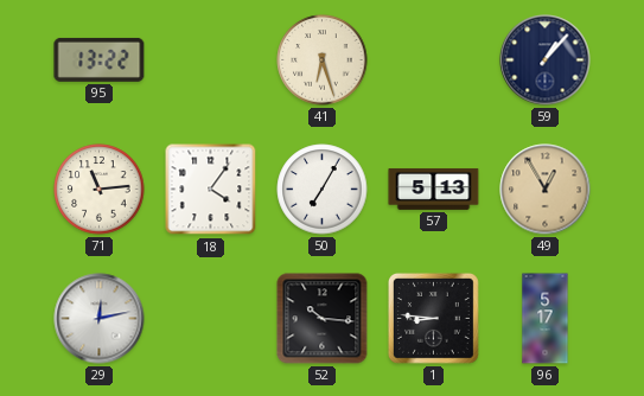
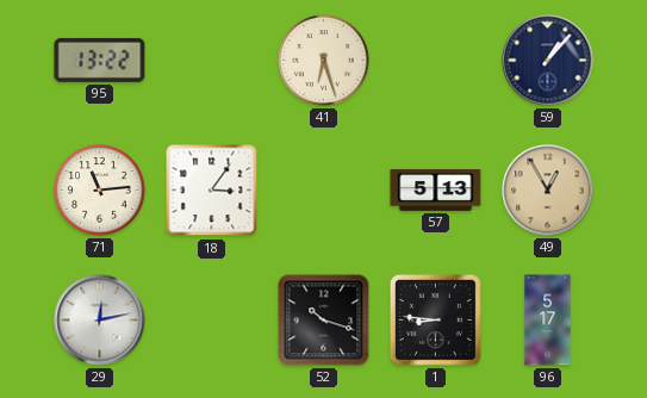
18: 4:06 -> 3:06
50: 7:05 -> none
52: 10:16 -> 10:18
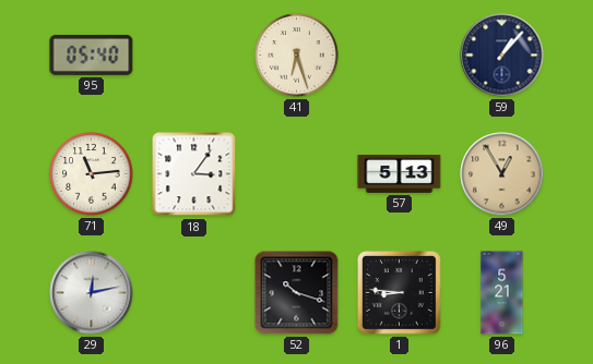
95: 13:22 -> 05:40
96: 5:17 -> 5:21
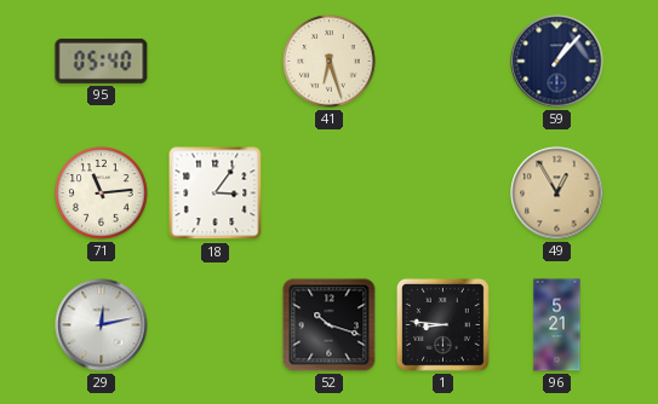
57: 5:13 -> none
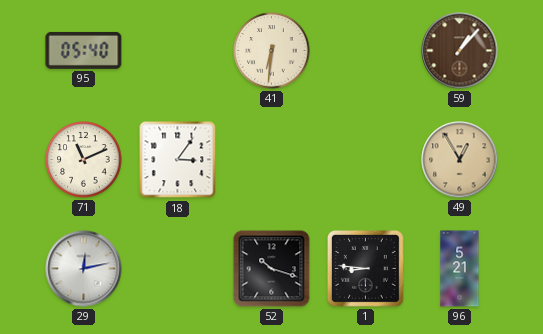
41: 6:27 -> 6:31
59 dial: navy -> brown
71: 11:14 -> 11:11
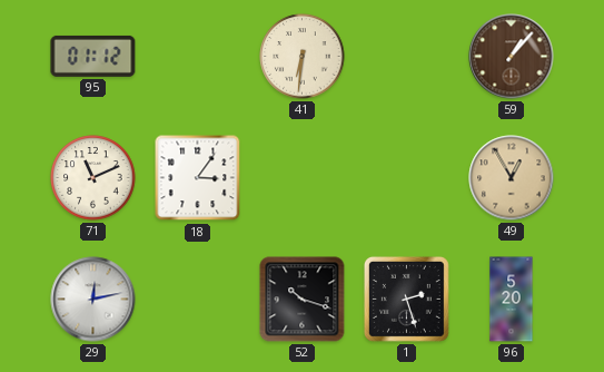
95: 05:40 -> 01:12
1: 8:46 -> 2:27
96: 5:21 -> 5:20
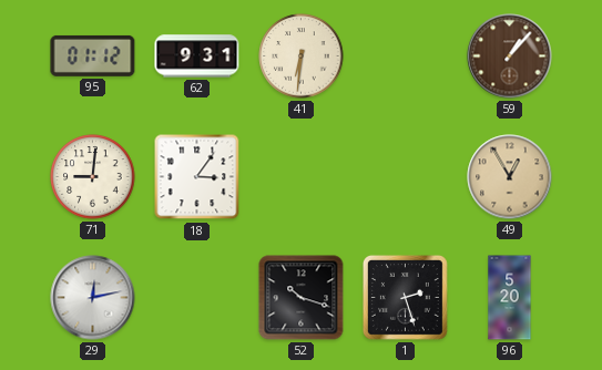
62: none -> 9:31
71: 11:11 -> 9:01
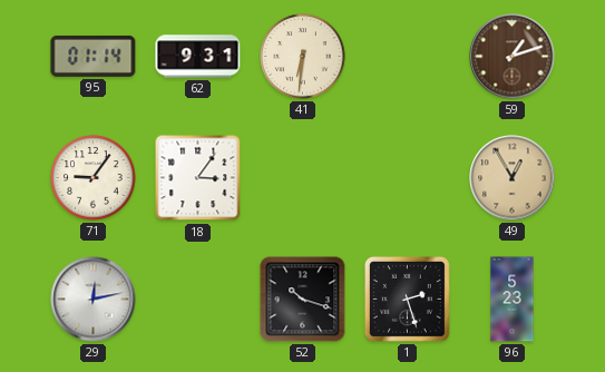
95: 01:12 -> 01:14
59: 1:07 -> 1:12
71: 9:01 -> 9:06
96: 5:20 -> 5:23
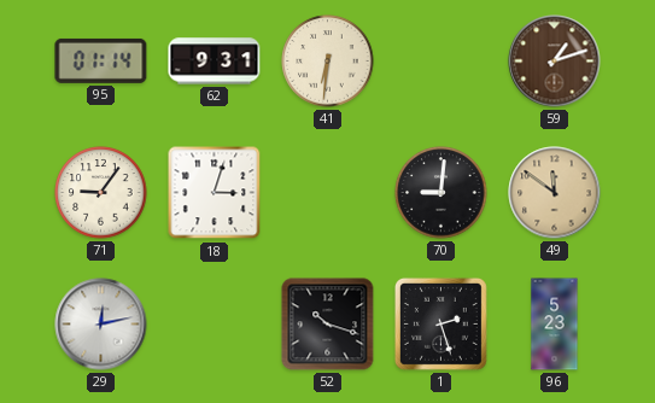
18: 3:06 -> 3:03
70: none -> 9:01
49: 12:55 -> 11:51
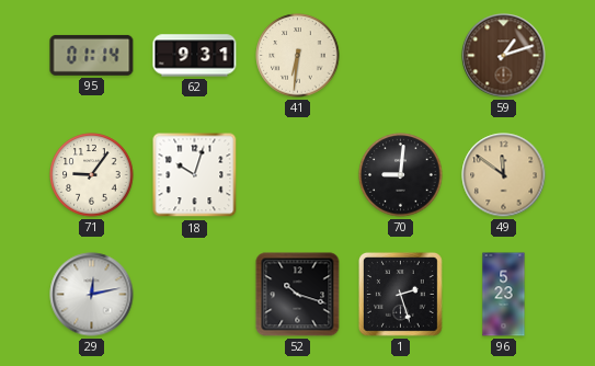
18: 3:03 -> 10:03
